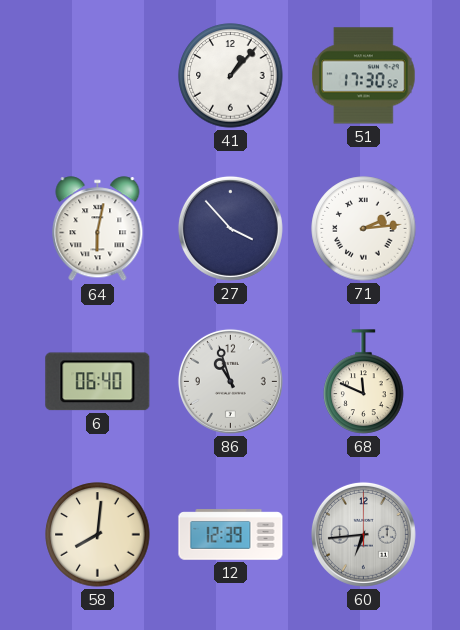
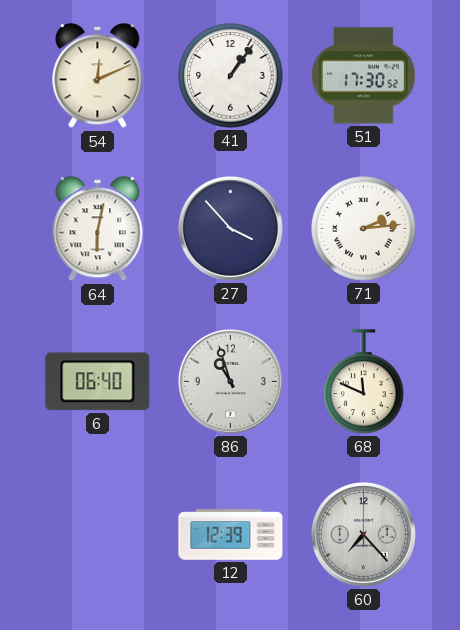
54: none -> 12:11
41: 1:07 -> 1:06
58: 8:01 -> none
60: 6:44 -> 7:23
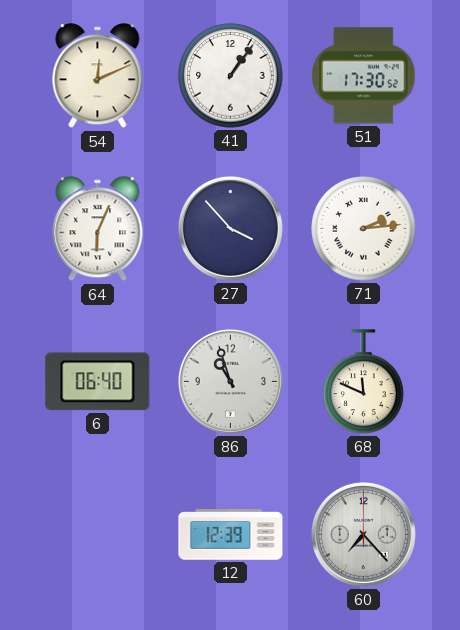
64: 6:02 -> 6:04
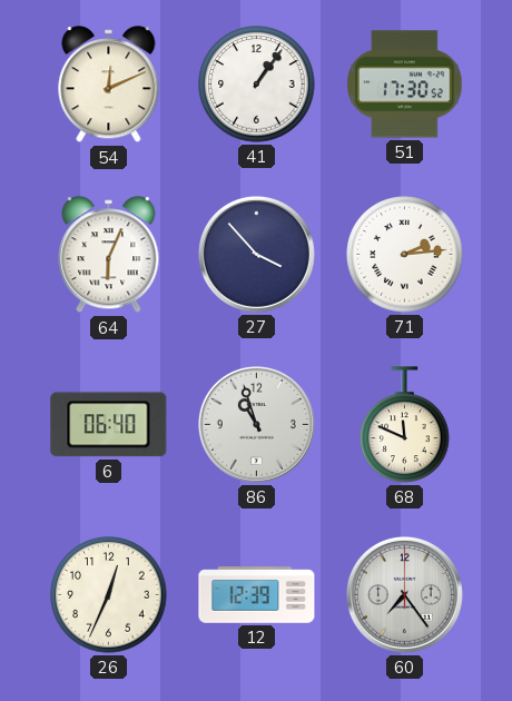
26: none -> 12:34
60: 7:23 -> 7:24
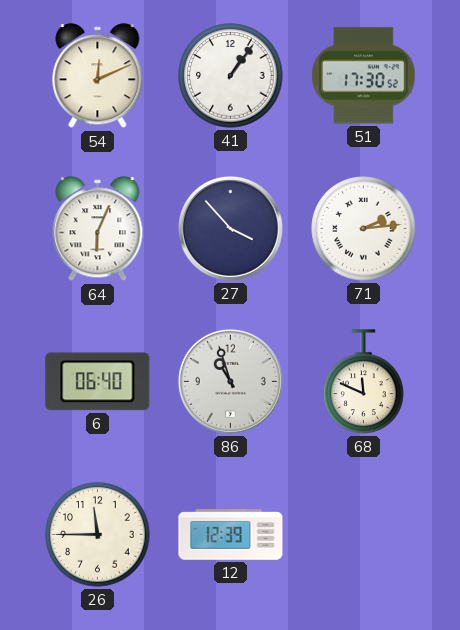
26: 12:34 -> 11:45
60: 7:24 -> none
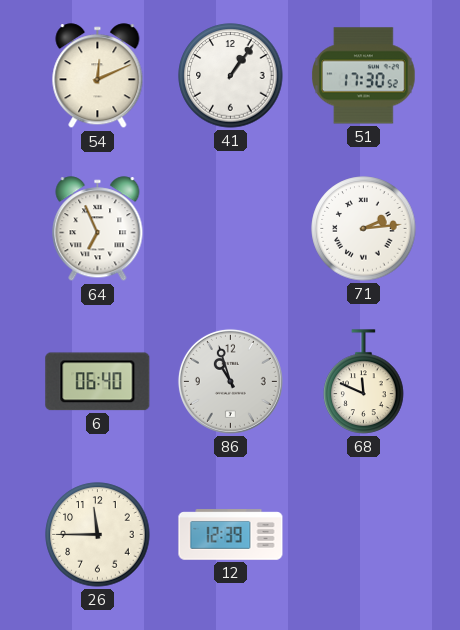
64: 6:04 -> 6:56
27: 3:53 -> none
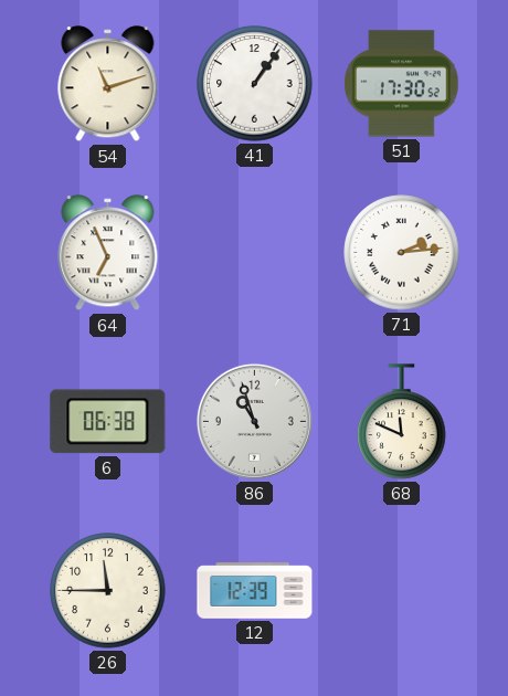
54: 12:11 -> 11:12
6: 06:40 -> 06:38
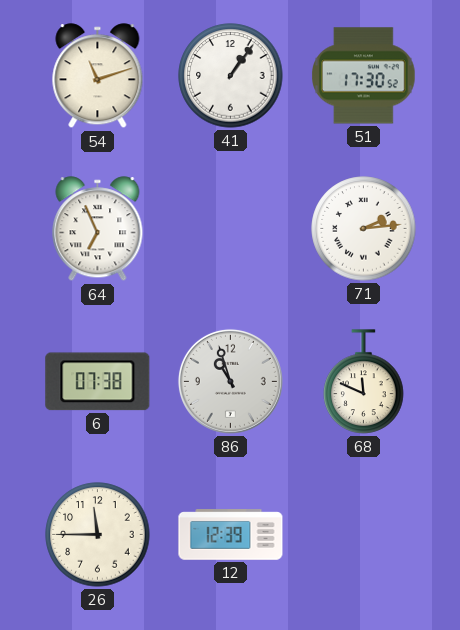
6: 06:38 -> 07:38
